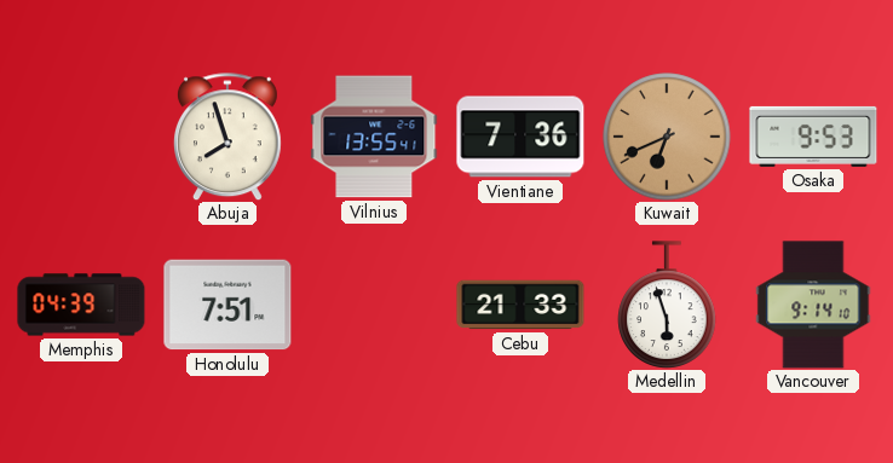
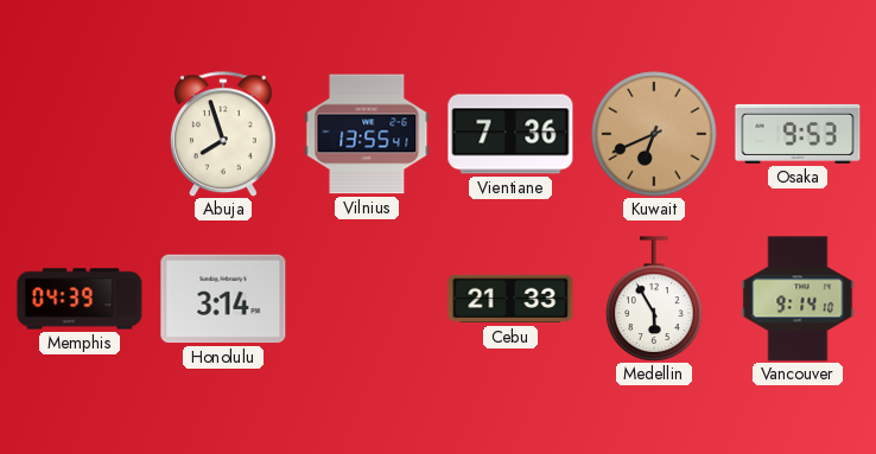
Honolulu: 7:51 -> 3:14
Medellin: 5:57 -> 5:55
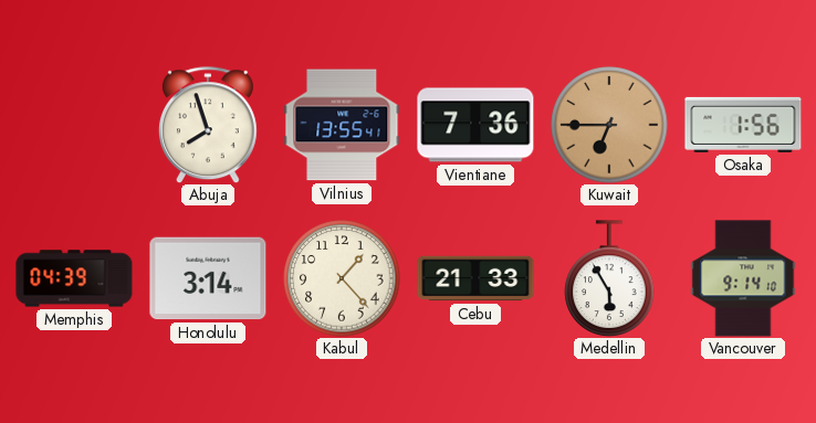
Kuwait: 6:41 -> 6:45
Osaka: 9:53 -> 1:56
Kabul: none -> 1:23
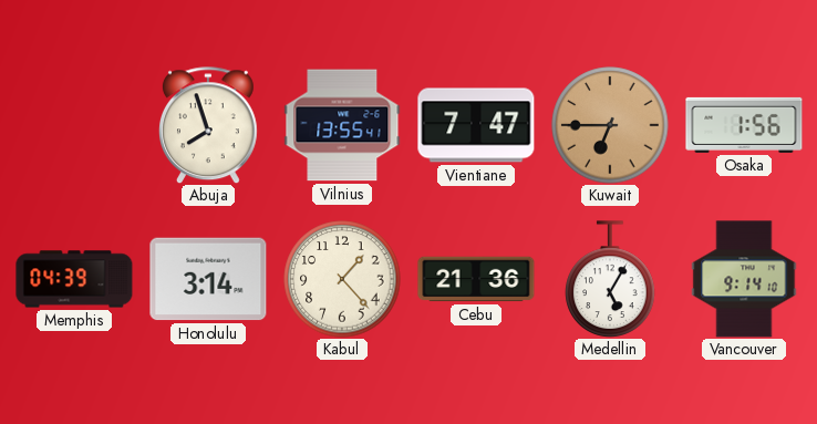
Vientiane: 7:36 -> 7:47
Cebu: 21:33 -> 21:36
Medellin: 5:55 -> 5:05
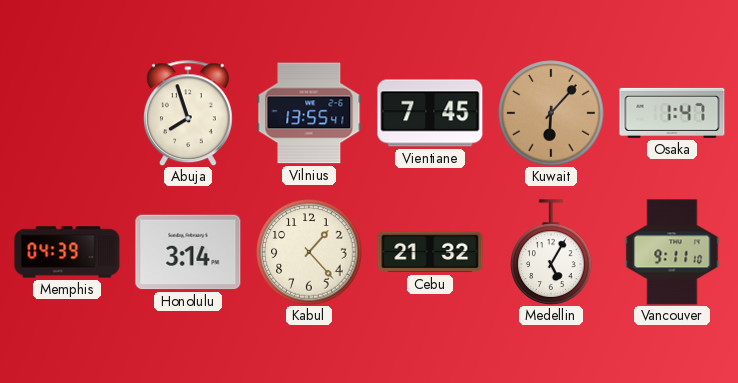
Vientiane: 7:47 -> 7:45
Kuwait: 6:45 -> 6:07
Osaka: 1:56 -> 1:47
Cebu: 21:36 -> 21:32
Vancouver: 9:14 -> 9:11
